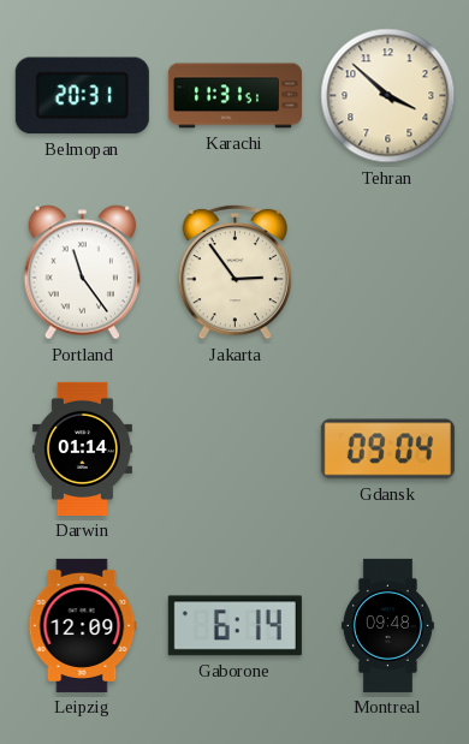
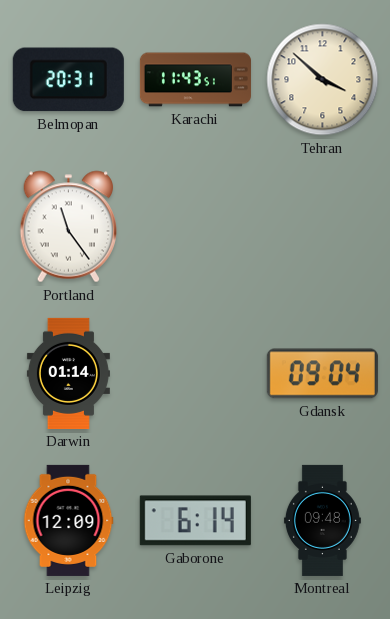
Karachi: 11:31 -> 11:43
Jakarta: 2:54 -> none
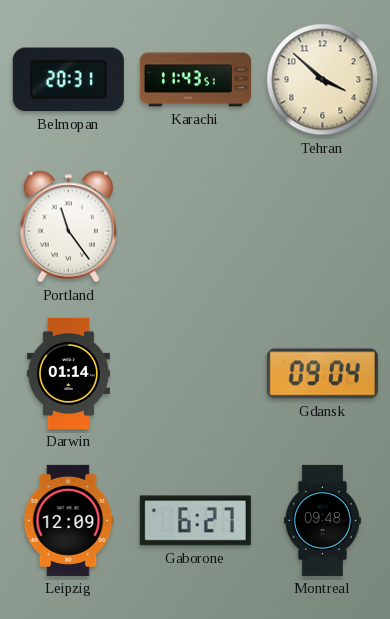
Gaborone: 6:14 -> 6:27
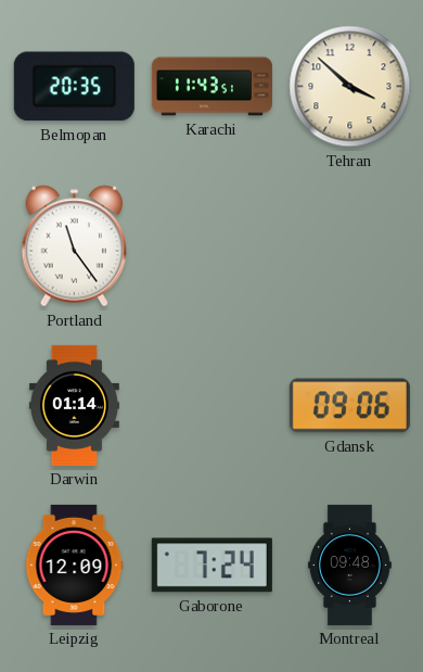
Belmopan: 20:31 -> 20:35
Gdansk: 09:04 -> 09:06
Gaborone: 6:27 -> 7:24
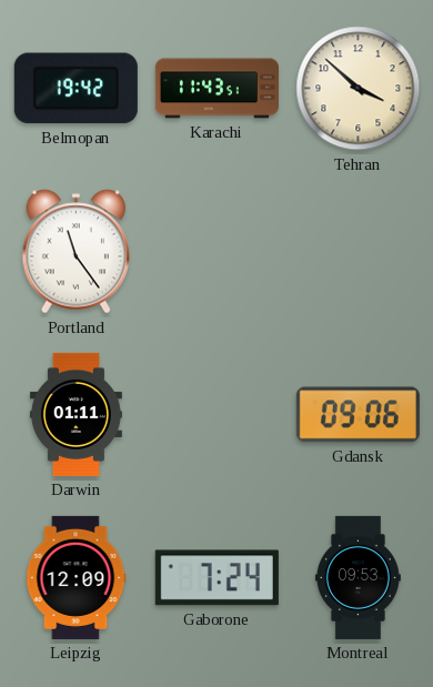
Belmopan: 20:35 -> 19:42
Darwin: 01:14 -> 01:11
Montreal: 09:48 -> 09:53
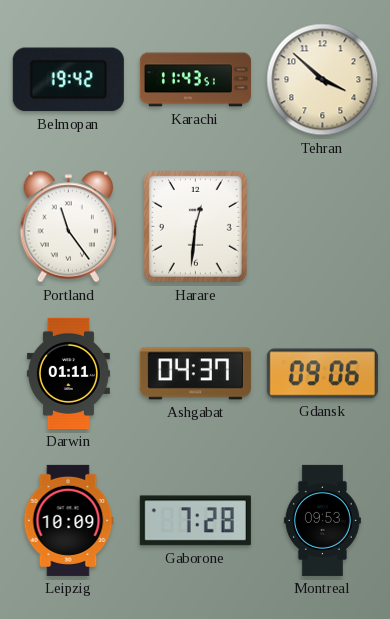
Harare: none -> 12:31
Ashgabat: none -> 04:37
Leipzig: 12:09 -> 10:09
Gaborone: 7:24 -> 7:28
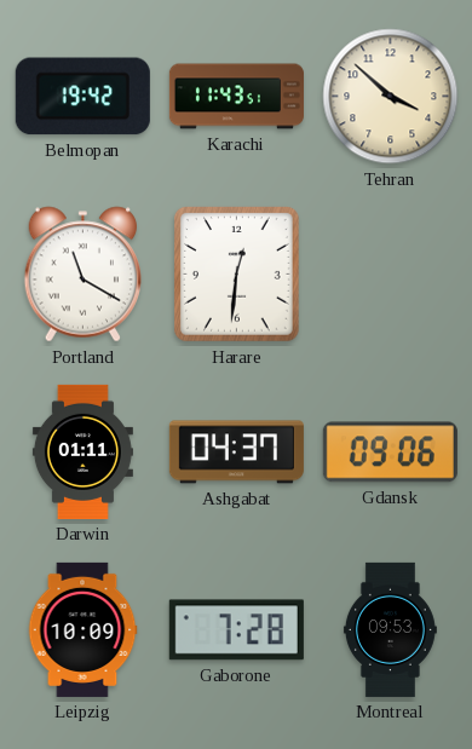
Portland: 11:24 -> 11:20
